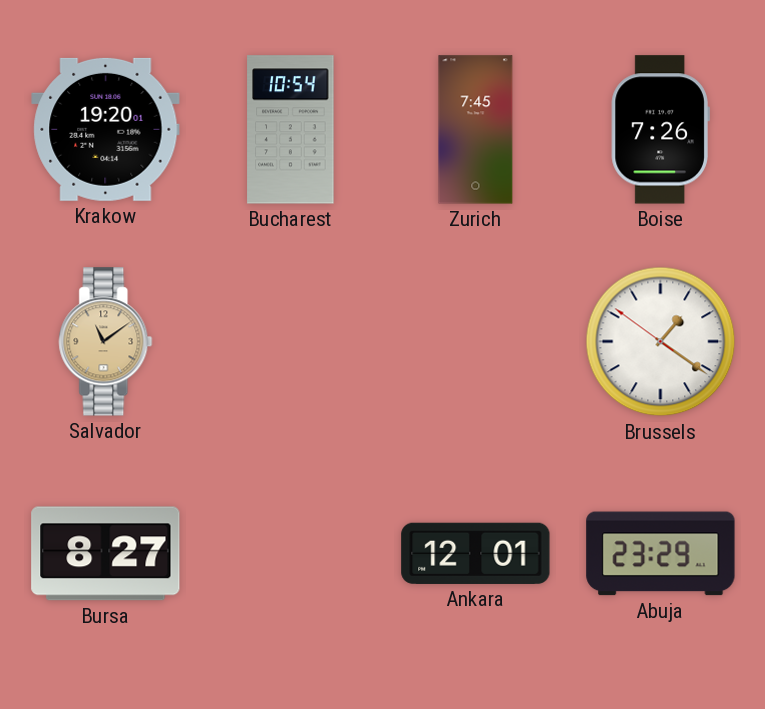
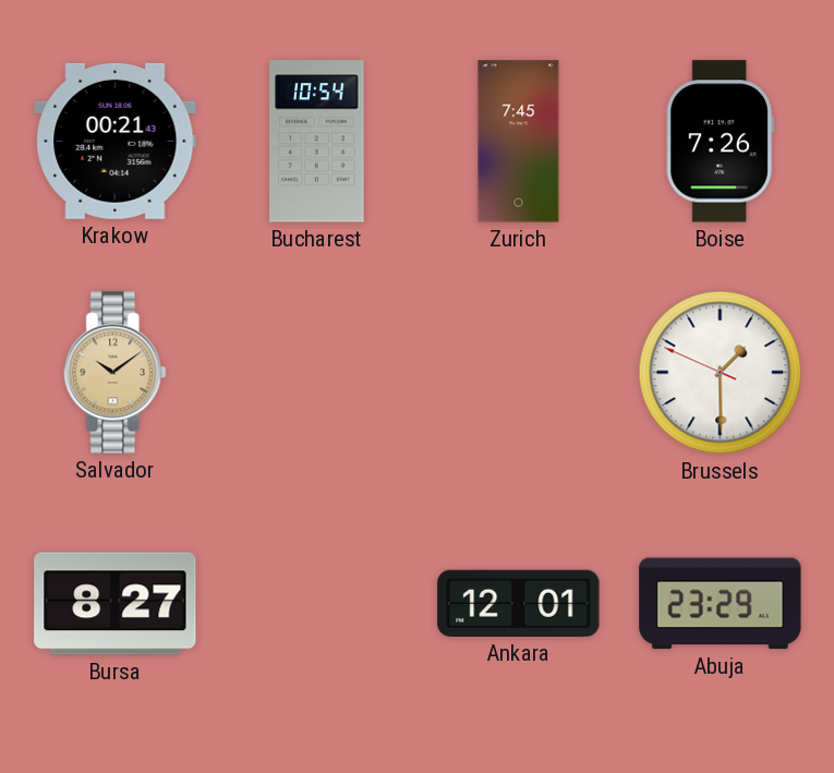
Krakow: 19:20 -> 00:21
Salvador: 11:09 -> 10:09
Brussels: 1:20 -> 1:29
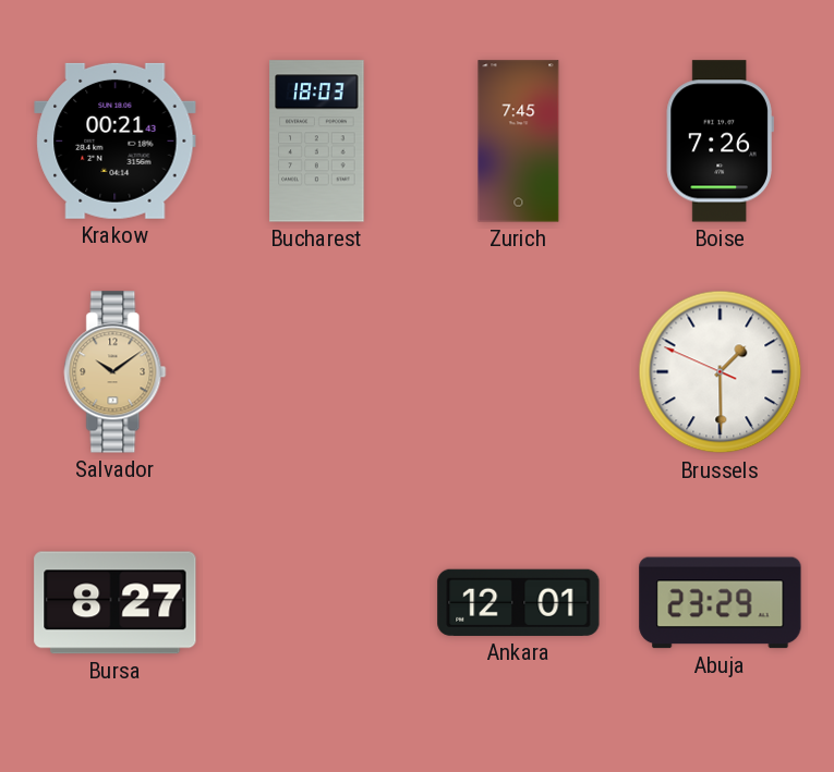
Bucharest: 10:54 -> 18:03
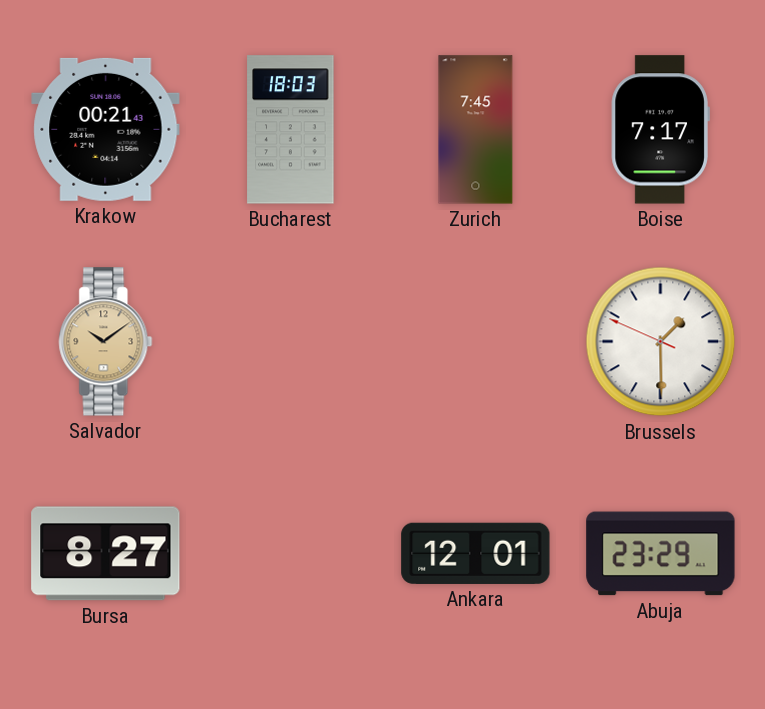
Boise: 7:26 -> 7:17
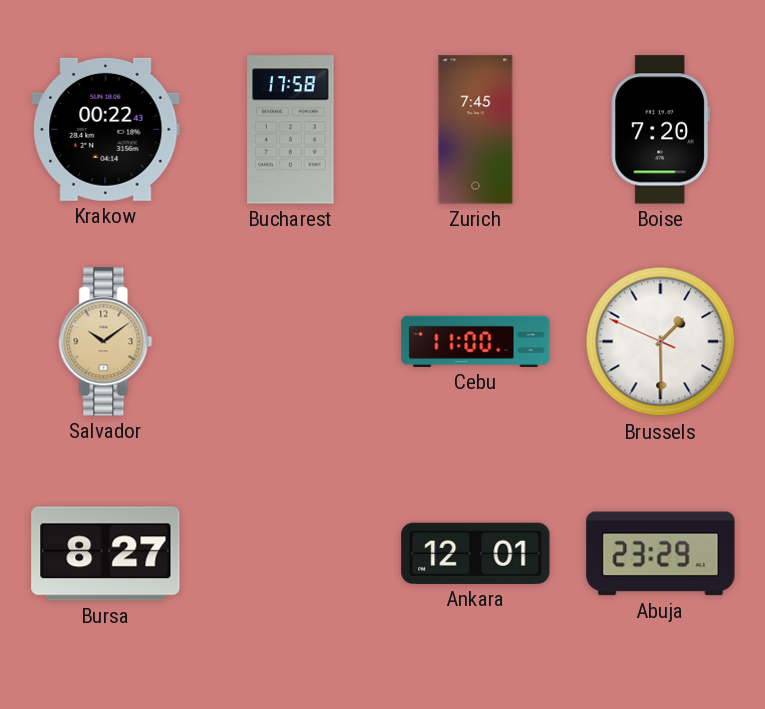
Krakow: 00:21 -> 00:22
Bucharest: 18:03 -> 17:58
Boise: 7:17 -> 7:20
Cebu: none -> 11:00
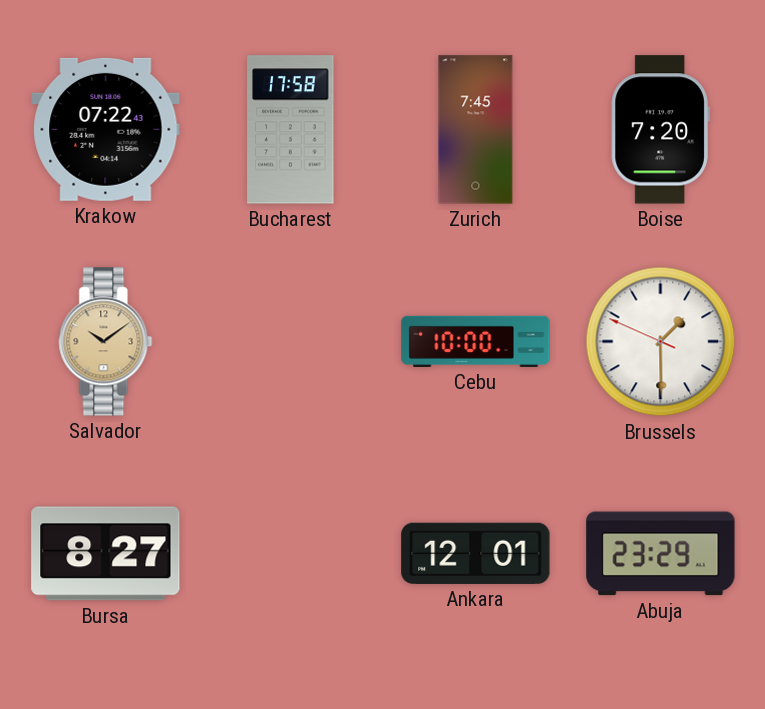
Krakow: 00:22 -> 07:22
Cebu: 11:00 -> 10:00
